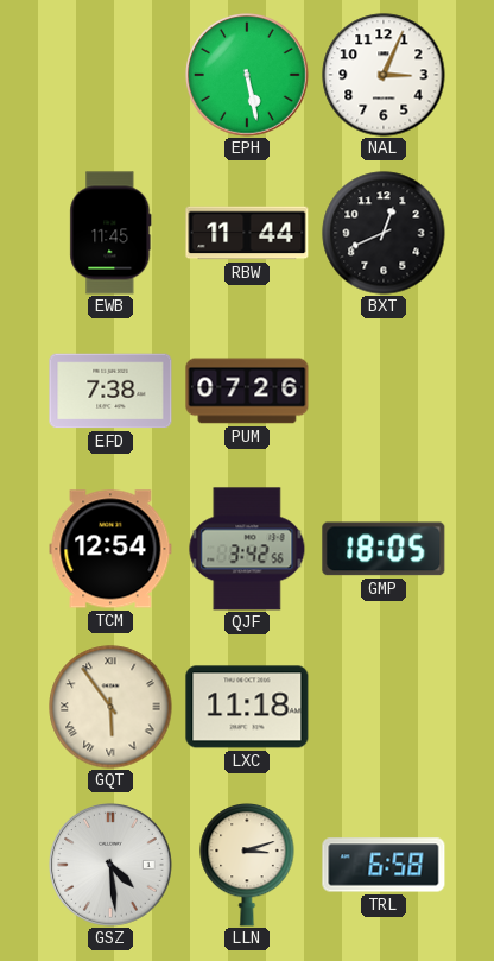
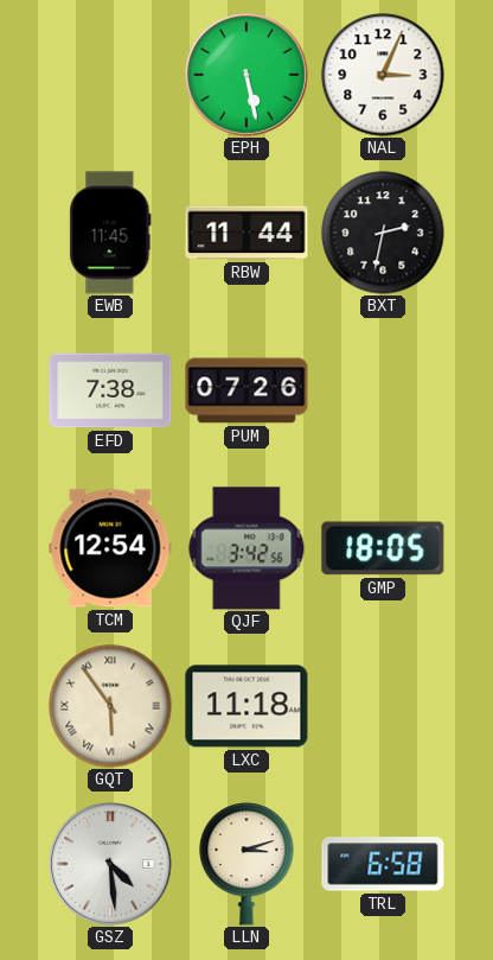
BXT: 12:41 -> 2:32
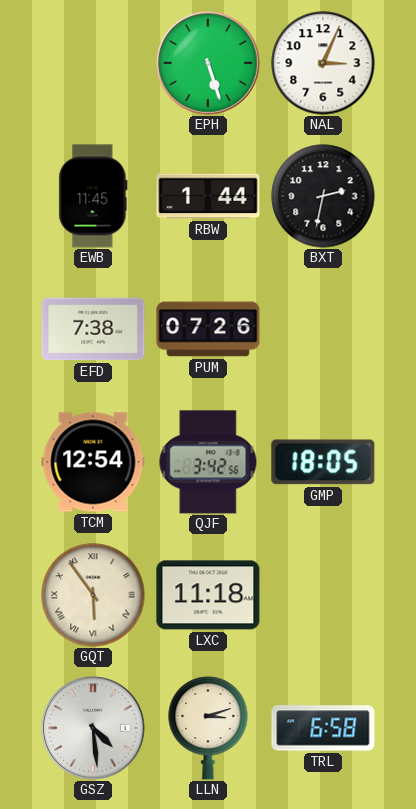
EPH: 5:28 -> 5:27
RBW: 11:44 -> 1:44
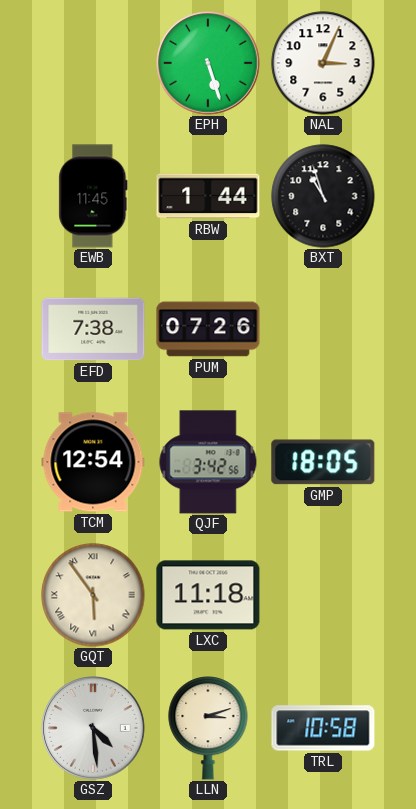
BXT: 2:32 -> 10:57
TRL: 6:58 -> 10:58
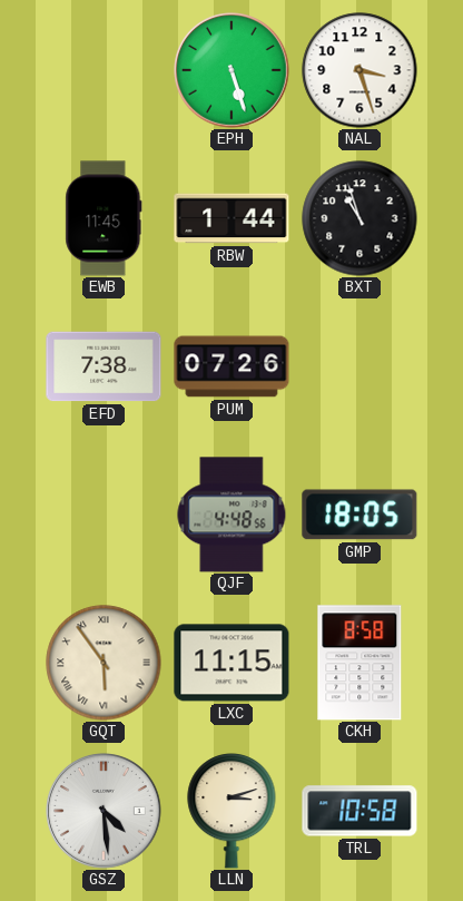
NAL: 3:04 -> 3:27
TCM: 12:54 -> none
QJF: 3:42 -> 4:48
LXC: 11:18 -> 11:15
CKH: none -> 8:58
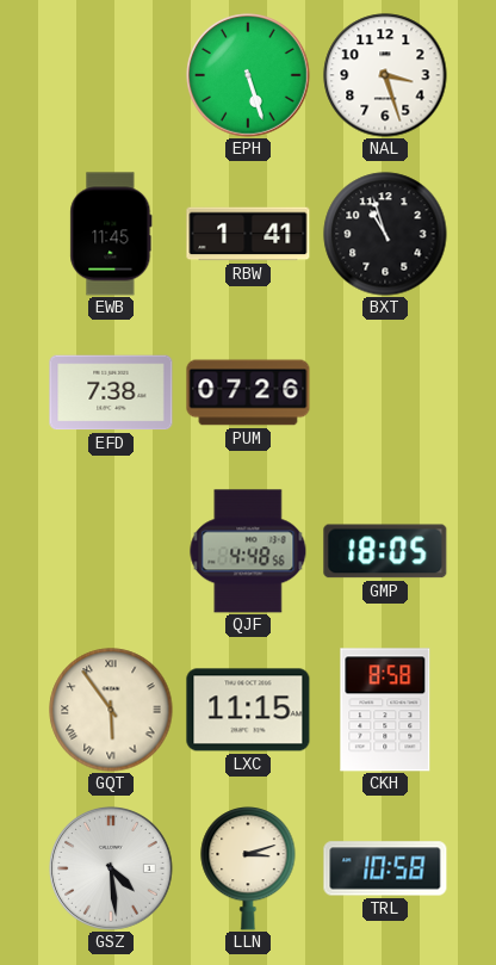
RBW: 1:44 -> 1:41
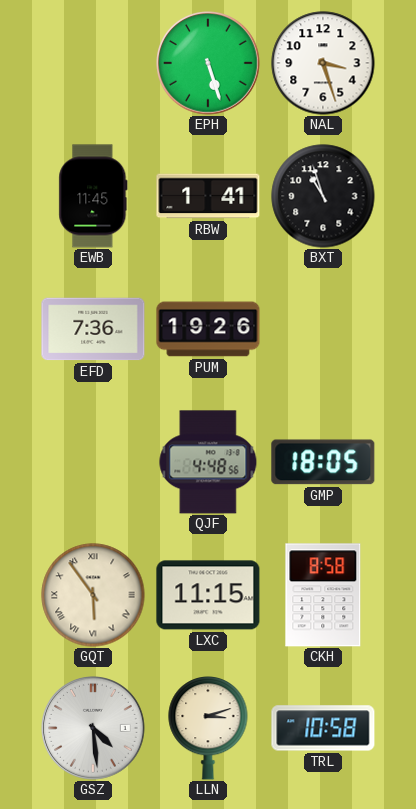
EFD: 7:38 -> 7:36
PUM: 07:26 -> 19:26
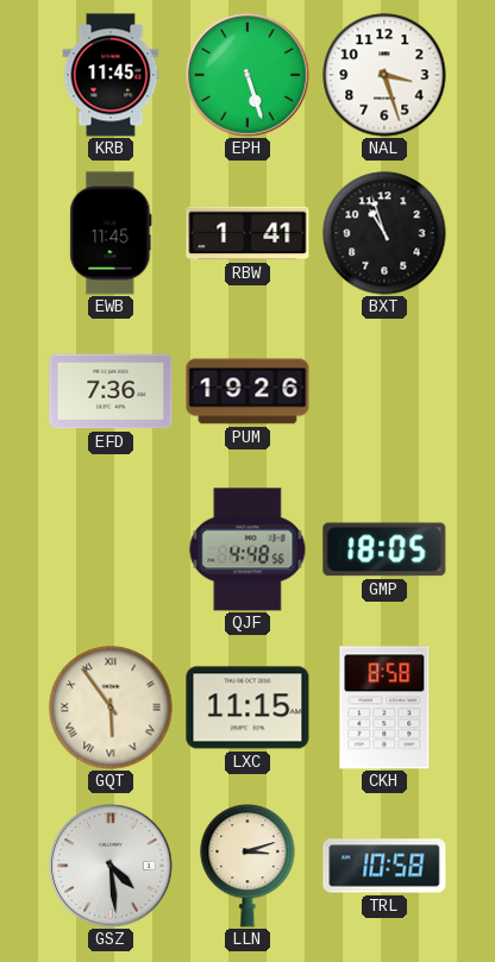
KRB: none -> 11:45
